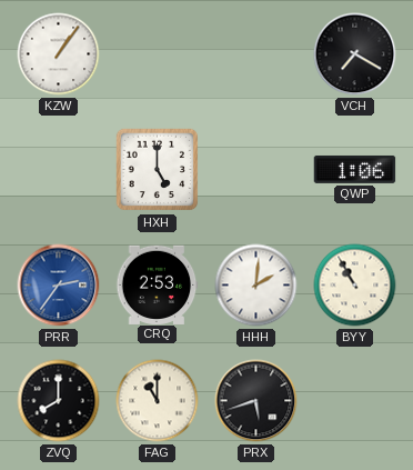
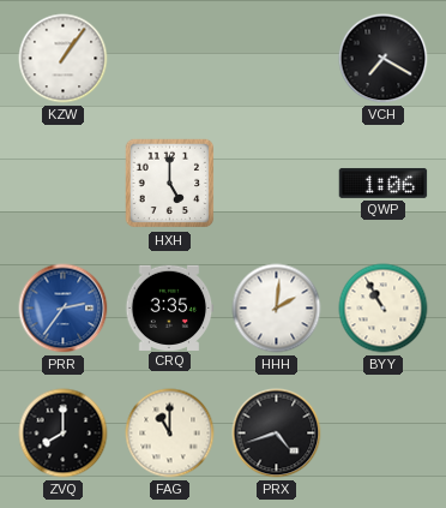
CRQ: 2:53 -> 3:35
PRX: 5:42 -> 4:42
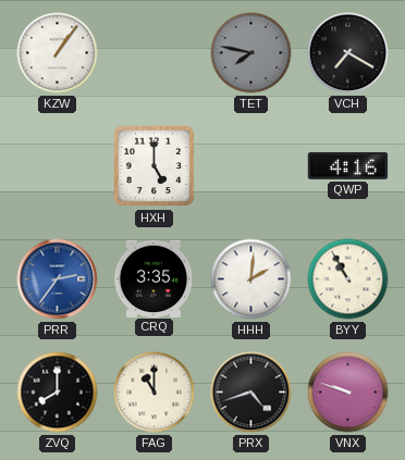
TET: none -> 7:47
QWP: 1:06 -> 4:16
VNX: none -> 9:48
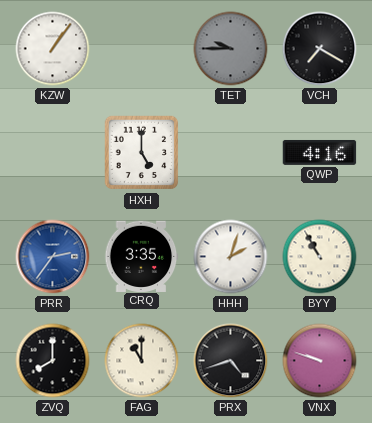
TET: 7:47 -> 9:45
HHH: 2:01 -> 2:03
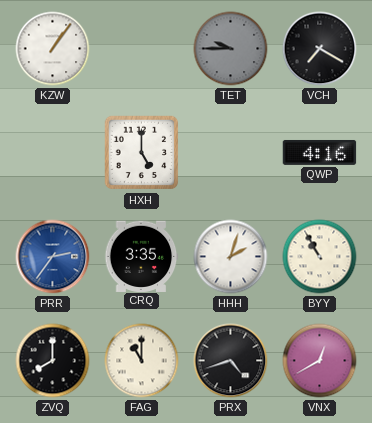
VNX: 9:48 -> 12:40
